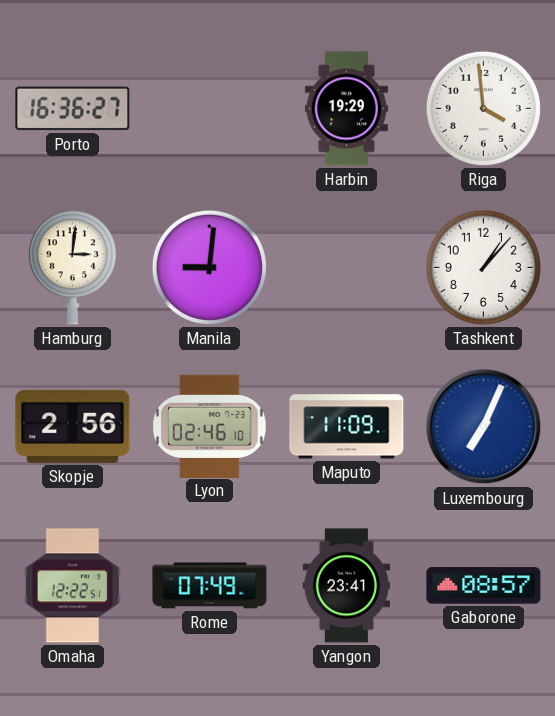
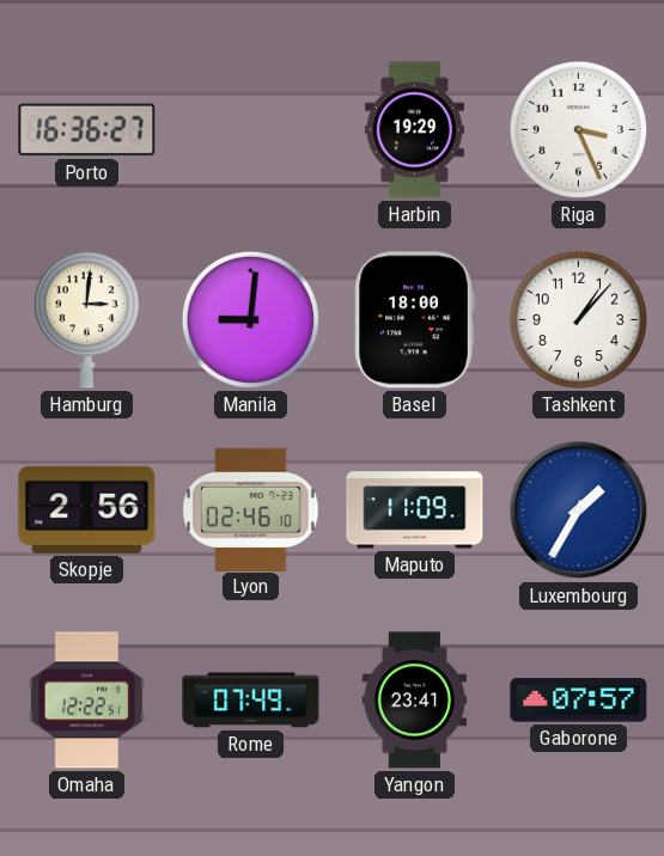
Riga: 3:59 -> 3:26
Basel: none -> 18:00
Luxembourg: 7:04 -> 1:35
Gaborone: 08:57 -> 07:57
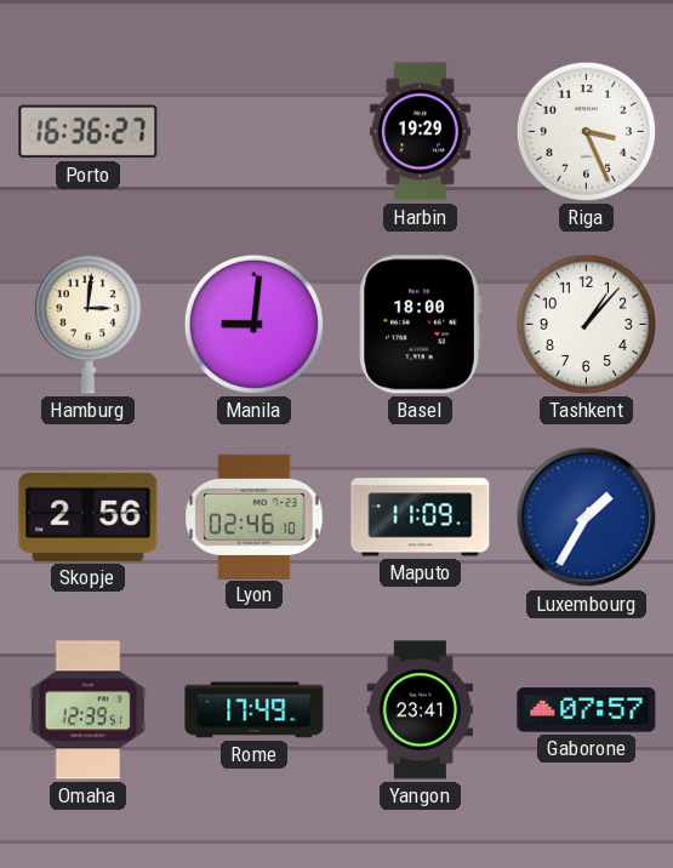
Omaha: 12:22 -> 12:39
Rome: 07:49 -> 17:49
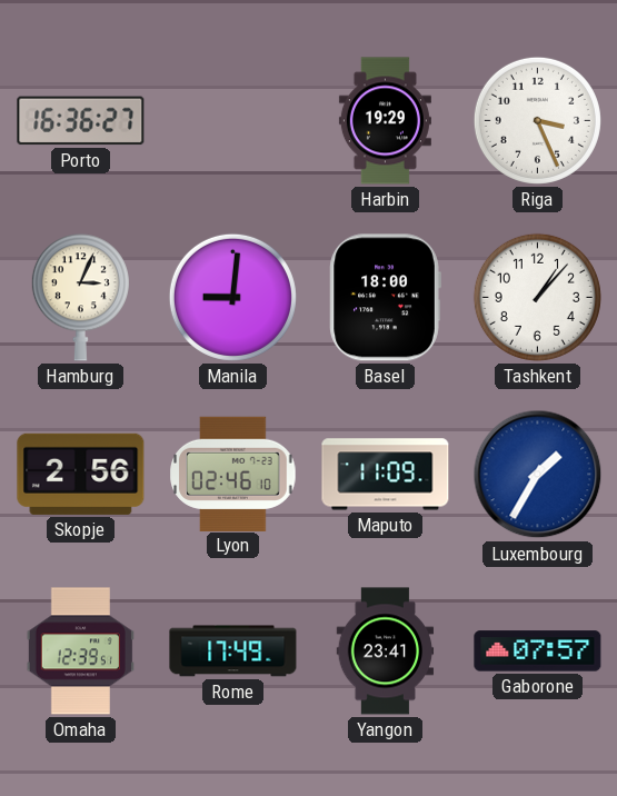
Hamburg: 3:01 -> 3:04
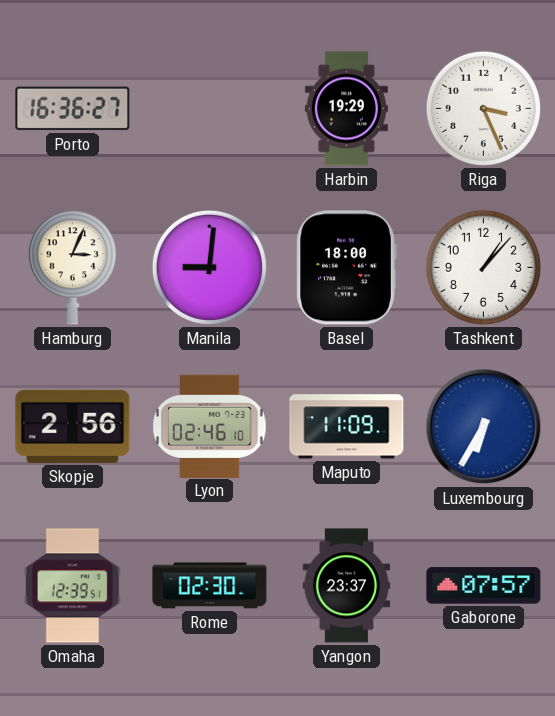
Luxembourg: 1:35 -> 6:35
Rome: 17:49 -> 02:30
Yangon: 23:41 -> 23:37
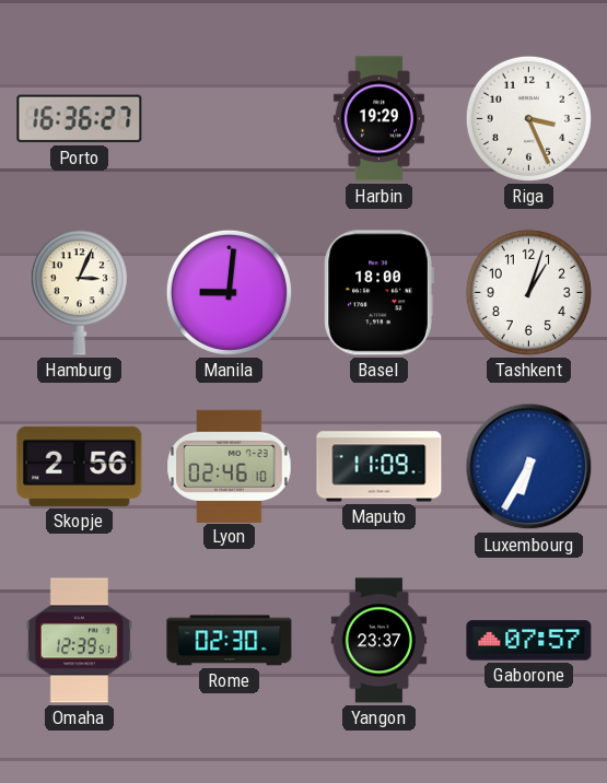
Tashkent: 1:07 -> 1:03
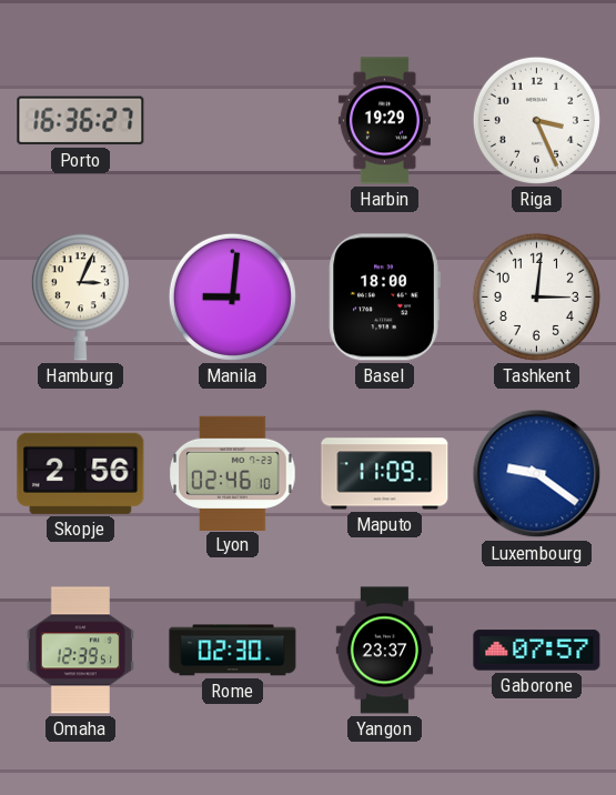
Tashkent: 1:03 -> 3:01
Luxembourg: 6:35 -> 9:21
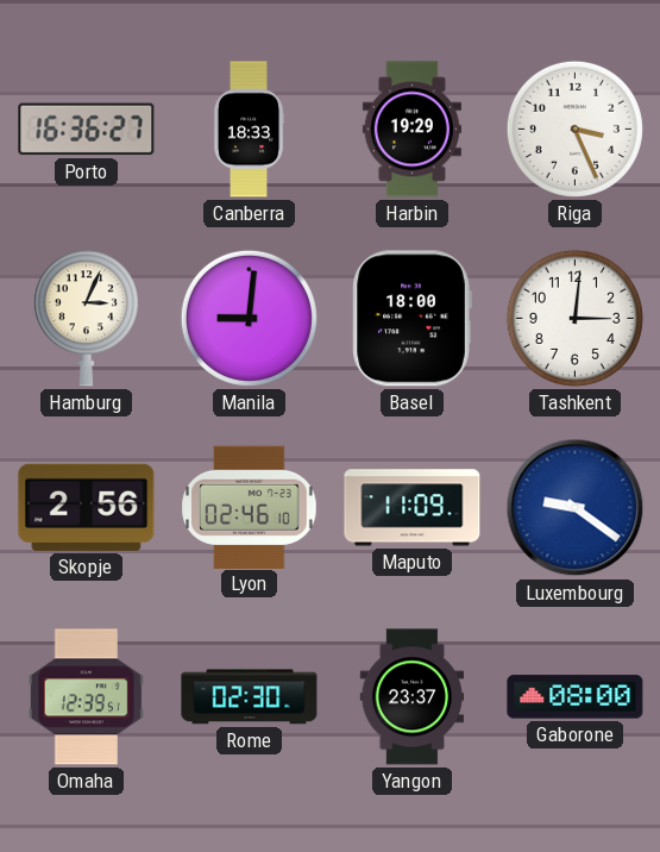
Canberra: none -> 18:33
Gaborone: 07:57 -> 08:00
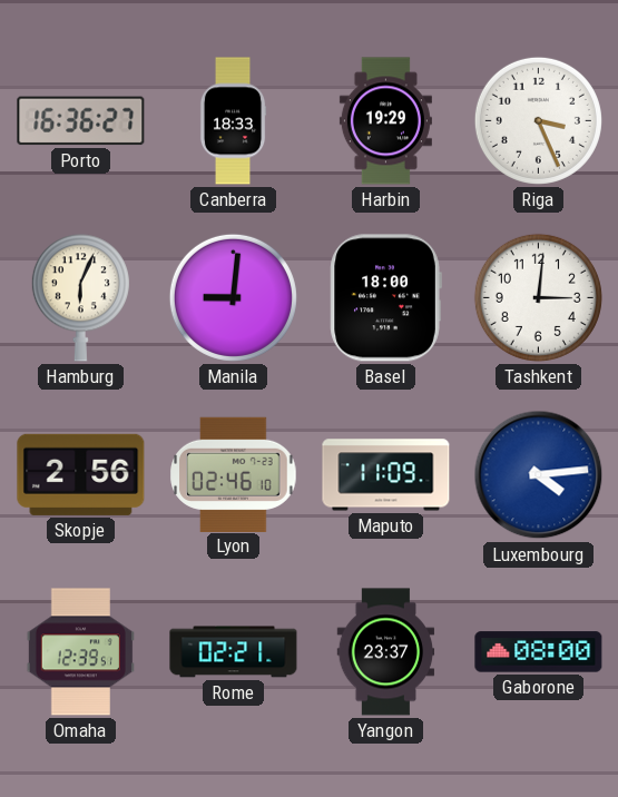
Hamburg: 3:04 -> 6:04
Luxembourg: 9:21 -> 4:14
Rome: 02:30 -> 02:21
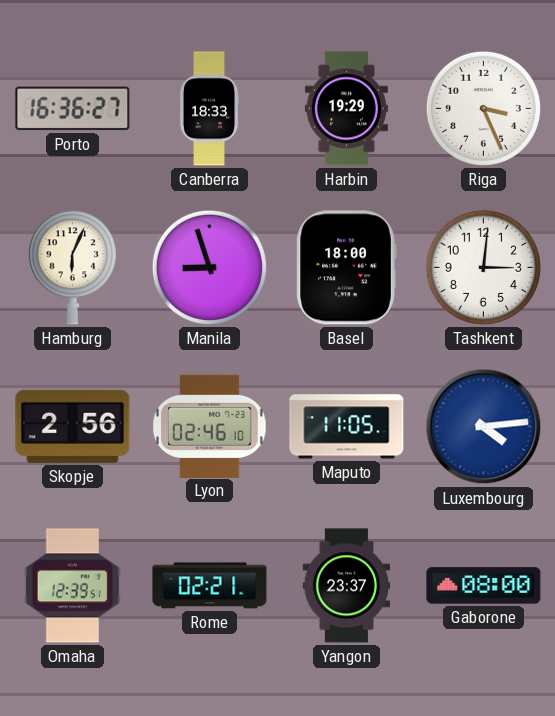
Manila: 9:01 -> 8:57
Maputo: 11:09 -> 11:05
